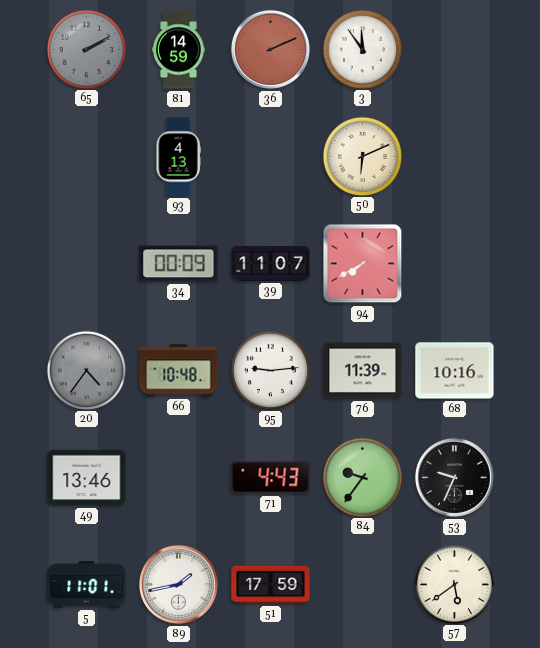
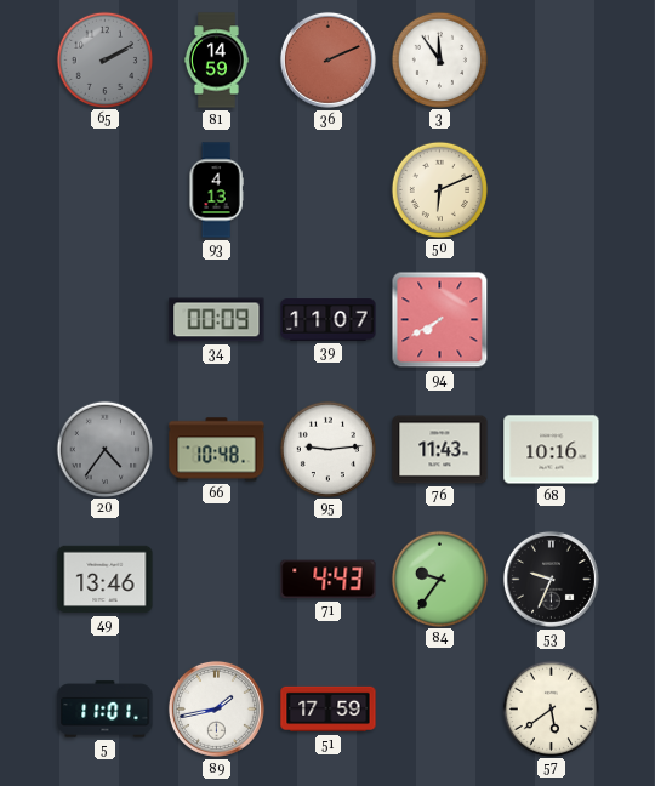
76: 11:39 -> 11:43
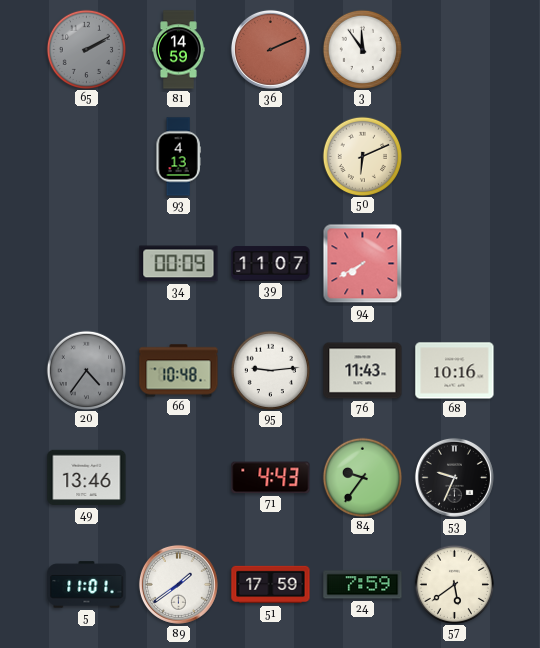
89: 1:43 -> 1:39
24: none -> 7:59
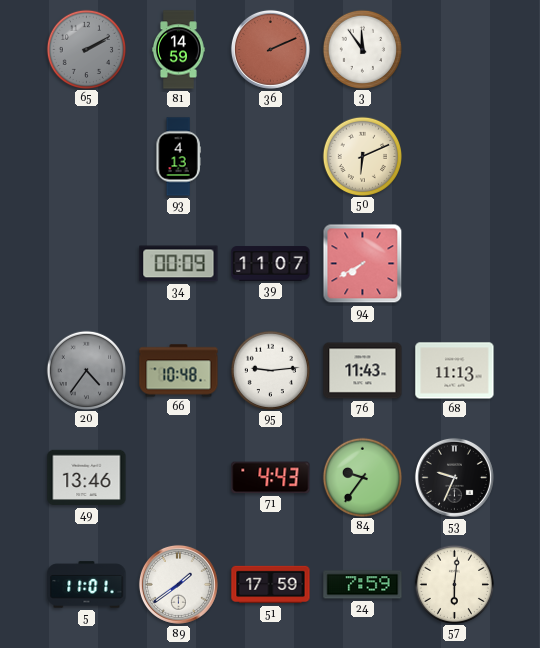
68: 10:16 -> 11:13
57: 5:39 -> 6:01
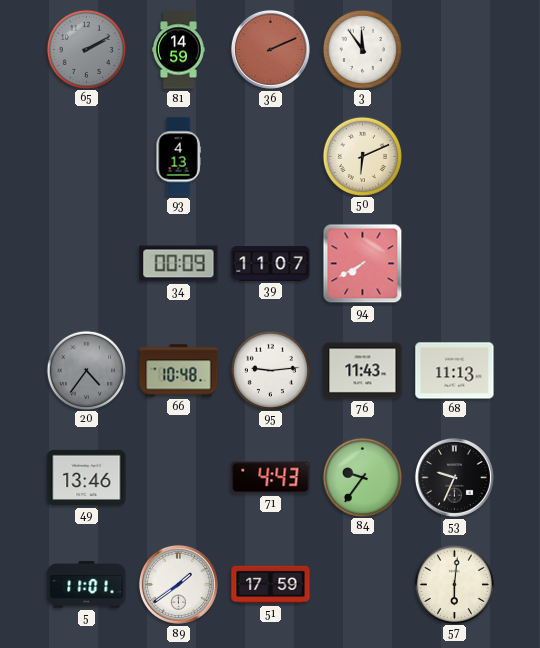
24: 7:59 -> none
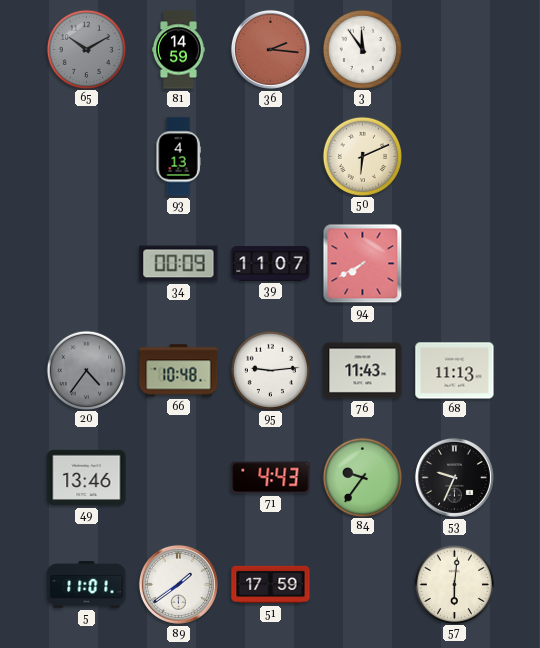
65: 2:10 -> 10:10
36: 2:11 -> 2:16
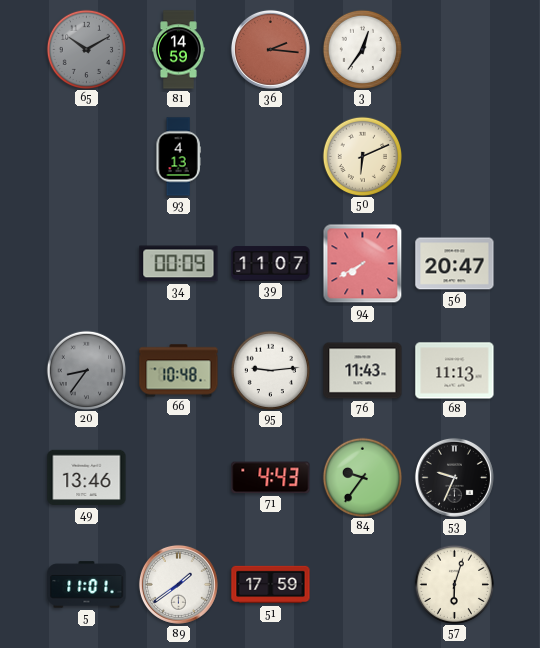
3: 11:54 -> 12:36
56: none -> 20:47
20: 4:36 -> 8:36
57: 6:01 -> 6:03
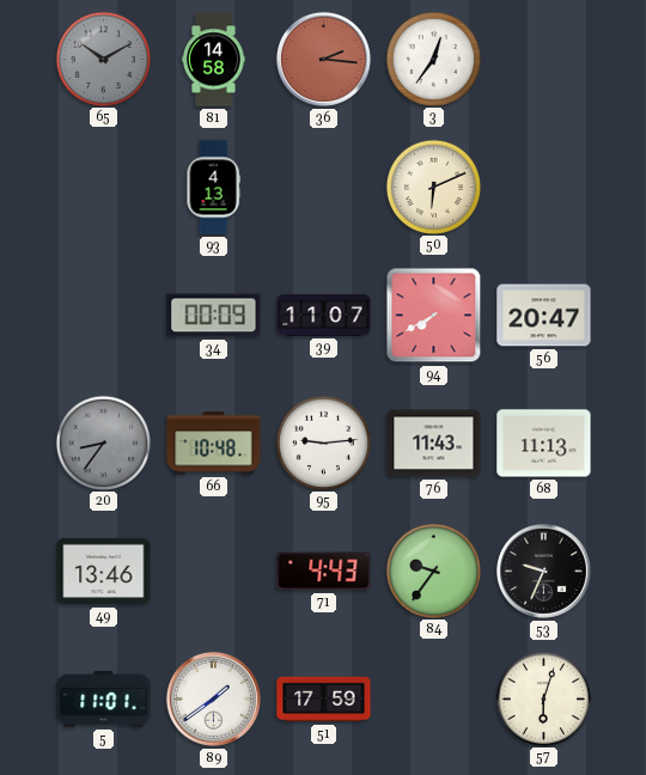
81: 14:59 -> 14:58
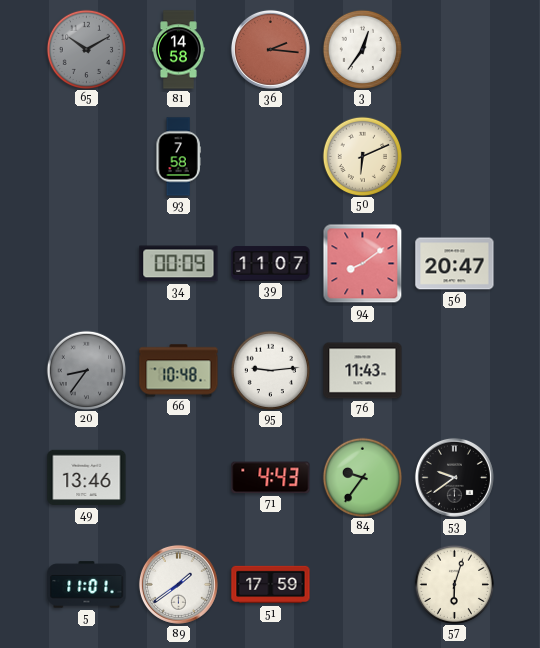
93: 4:13 -> 7:58
94: 7:40 -> 8:09
68: 11:13 -> none
53: 9:34 -> 9:39
